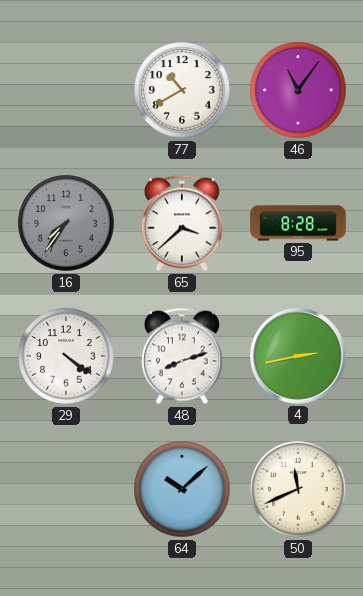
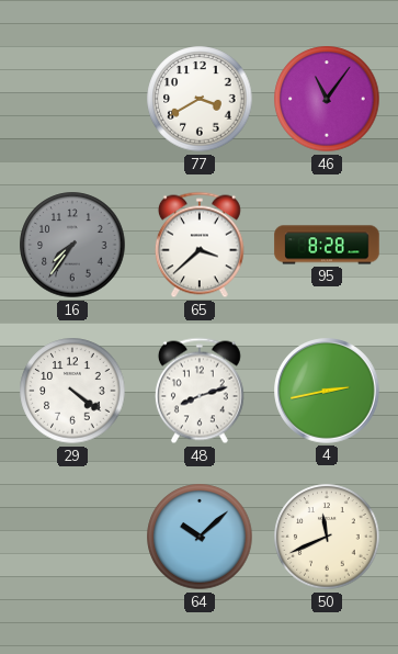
77: 10:40 -> 3:40
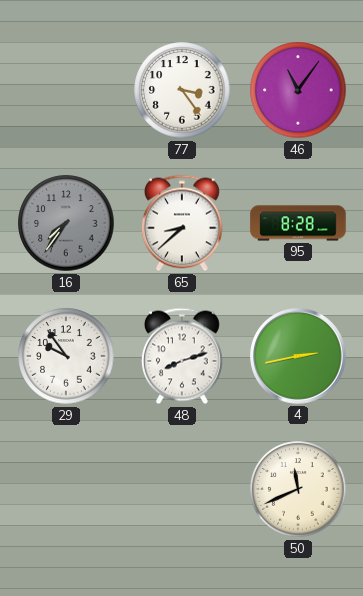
77: 3:40 -> 3:24
65: 3:38 -> 8:38
29: 4:21 -> 9:54
64: 10:08 -> none
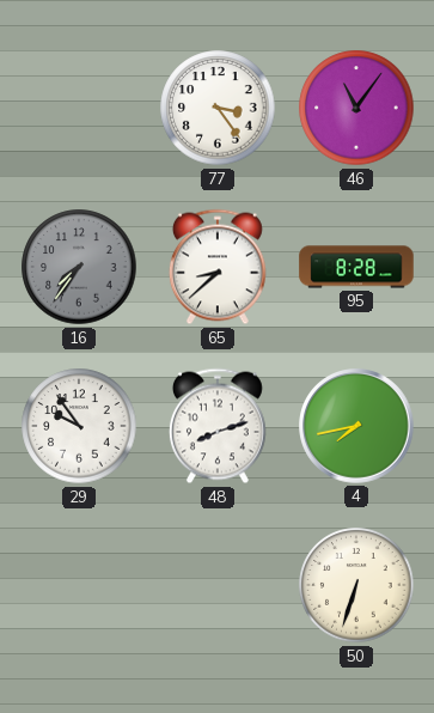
4: 2:43 -> 7:43
50: 11:41 -> 6:33
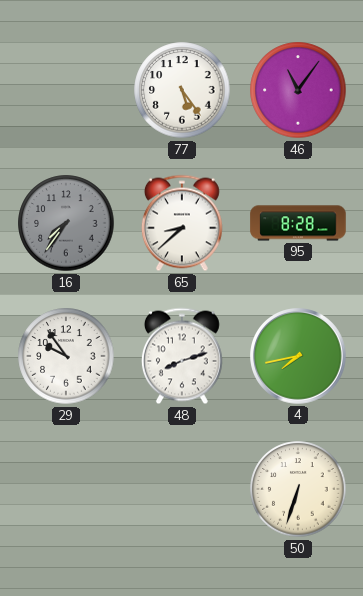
77: 3:24 -> 5:24
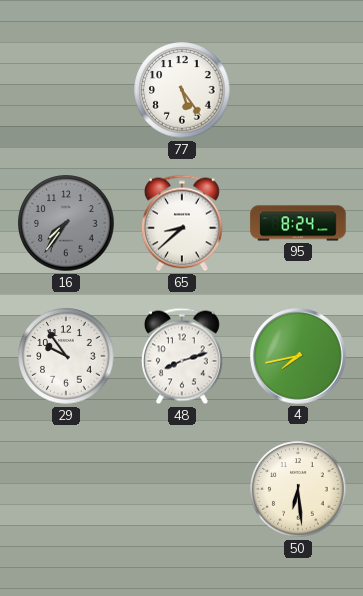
46: 11:06 -> none
95: 8:28 -> 8:24
50: 6:33 -> 6:29
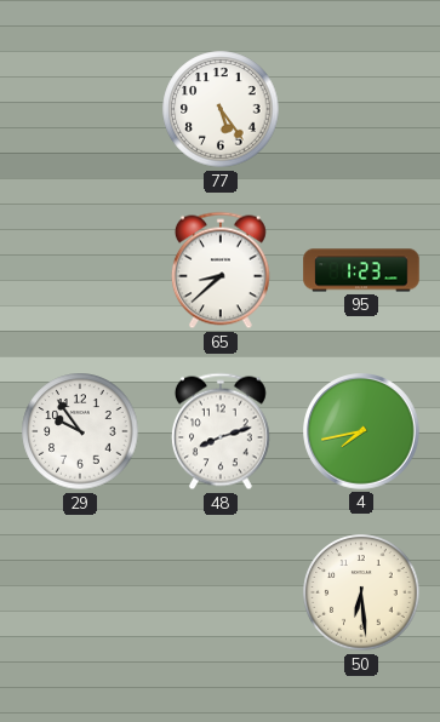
16: 7:36 -> none
95: 8:24 -> 1:23
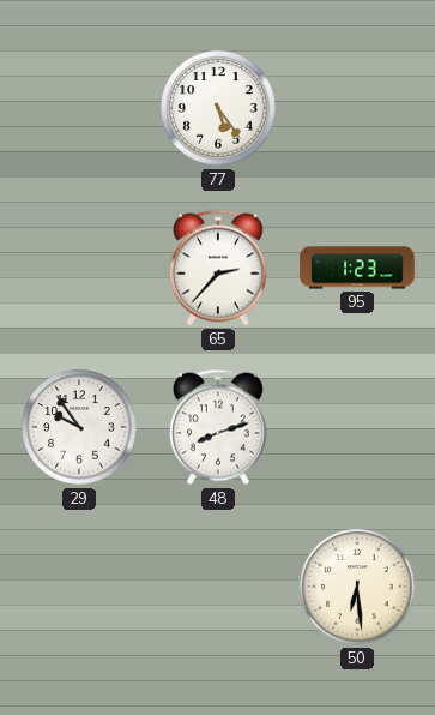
65: 8:38 -> 2:37
4: 7:43 -> none
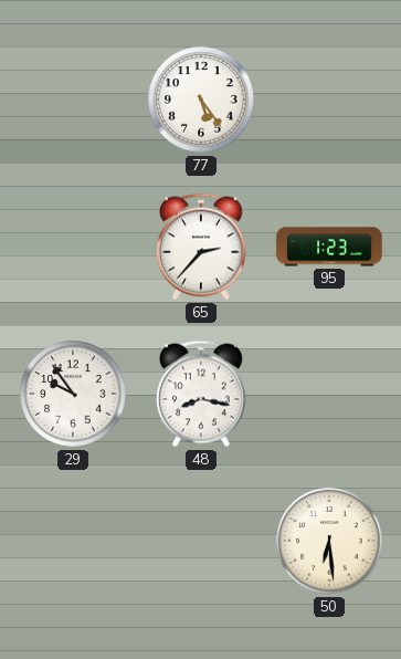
48: 8:12 -> 8:17
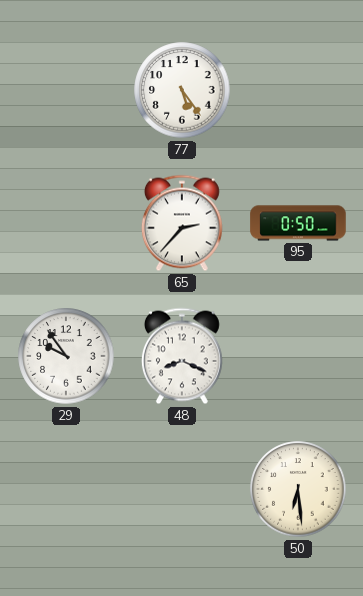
95: 1:23 -> 0:50
48: 8:17 -> 8:19
